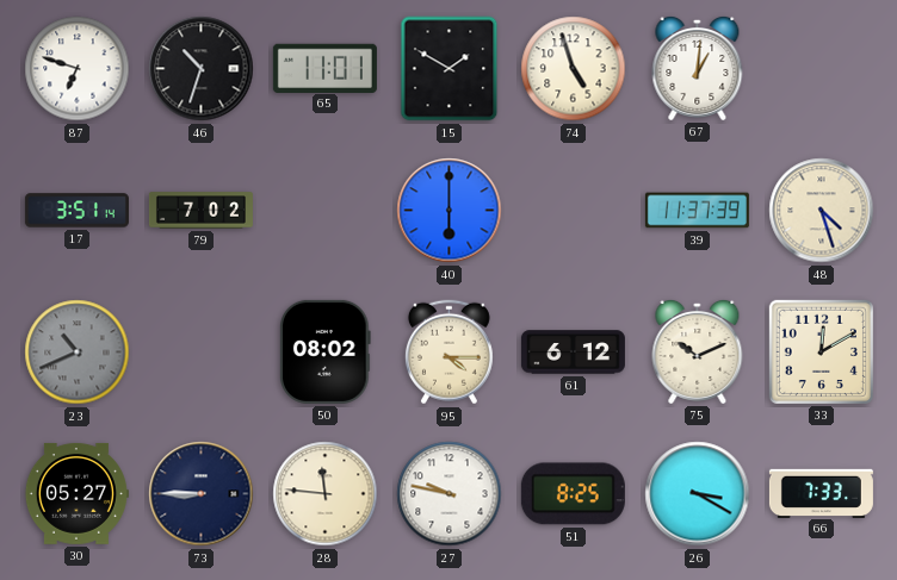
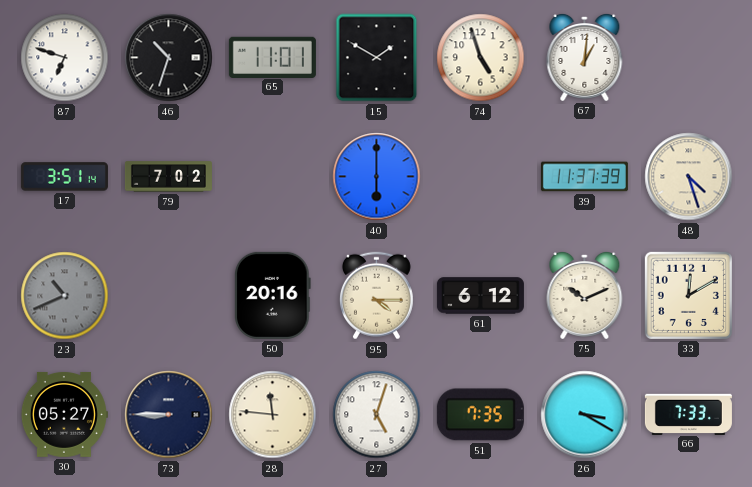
50: 08:02 -> 20:16
27: 9:47 -> 5:03
51: 8:25 -> 7:35
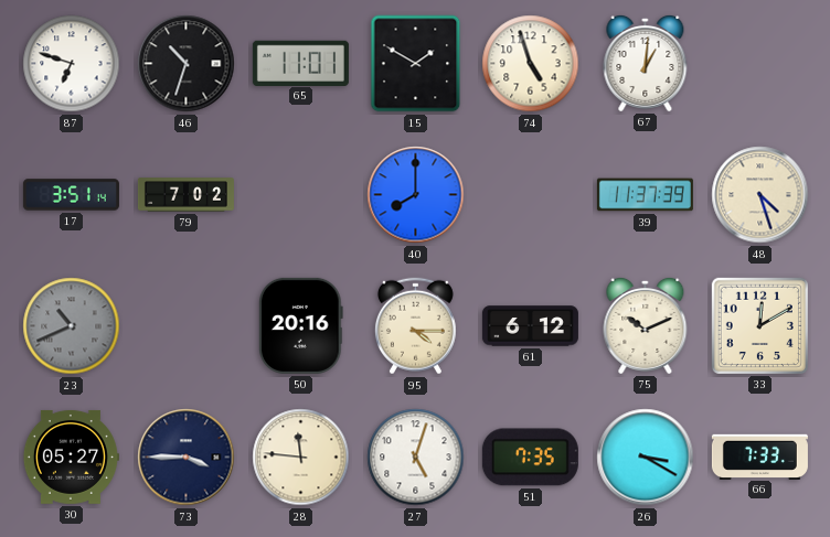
40: 6:00 -> 8:00
73: 8:45 -> 3:45
